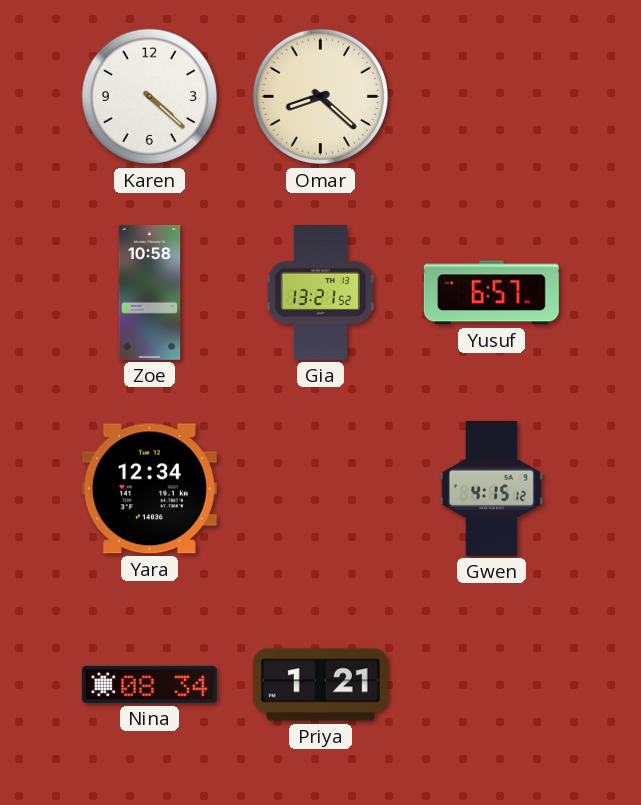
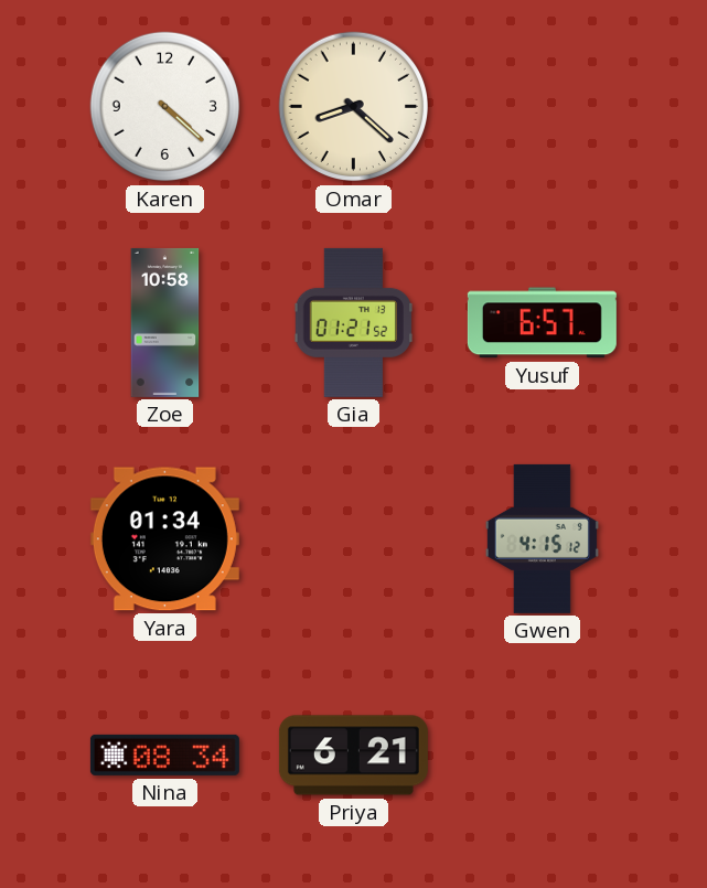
Gia: 13:21 -> 01:21
Yara: 12:34 -> 01:34
Priya: 1:21 -> 6:21
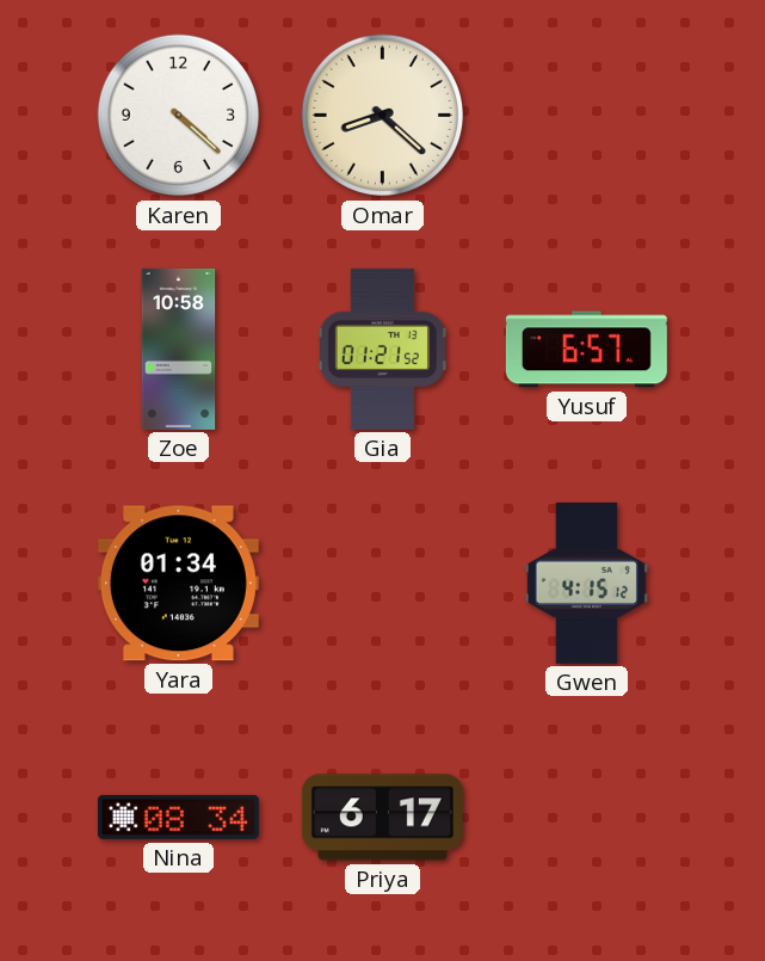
Priya: 6:21 -> 6:17
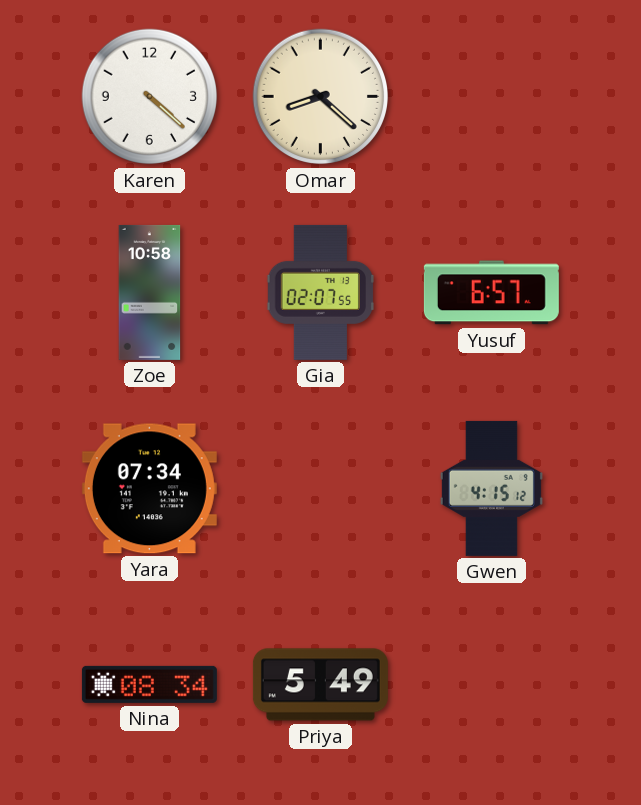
Gia: 01:21 -> 02:07
Yara: 01:34 -> 07:34
Priya: 6:17 -> 5:49
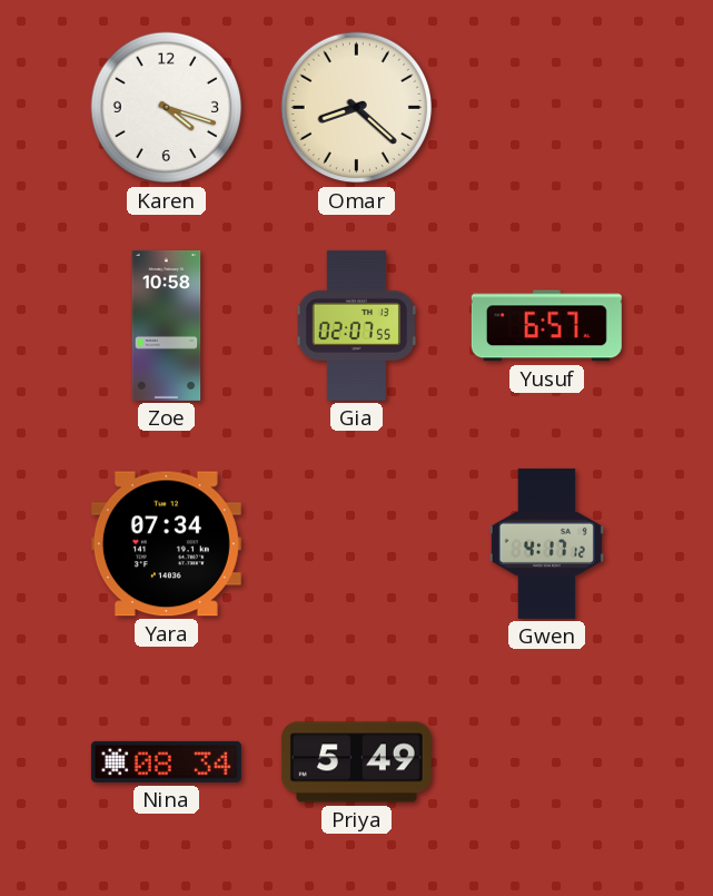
Karen: 4:22 -> 4:18
Gwen: 4:15 -> 4:17
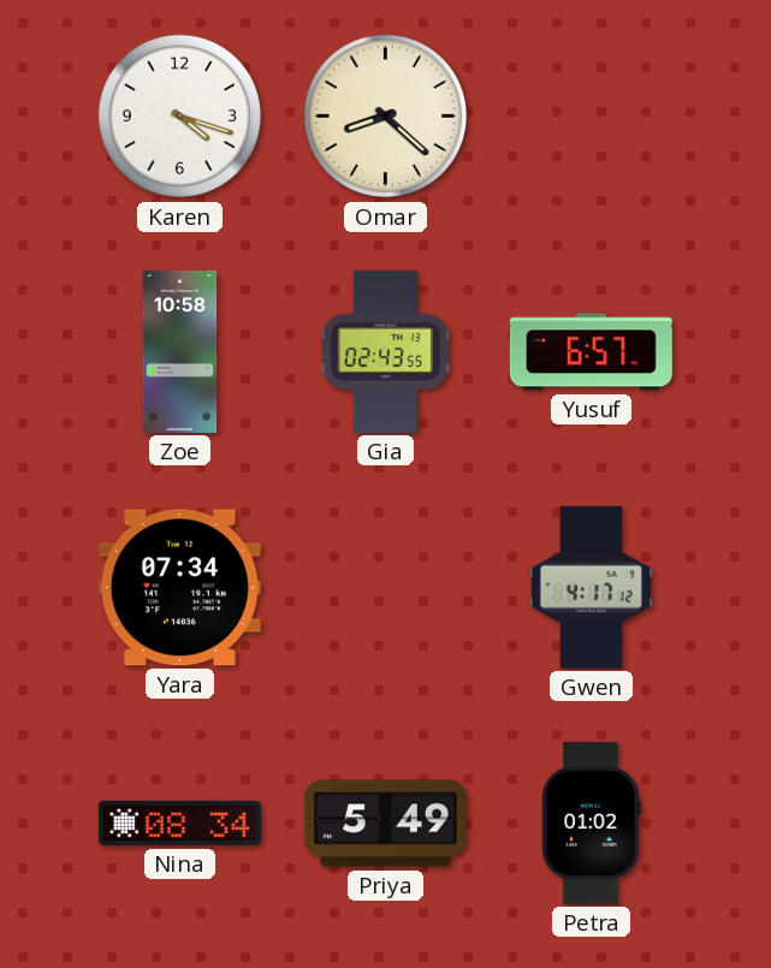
Gia: 02:07 -> 02:43
Petra: none -> 01:02
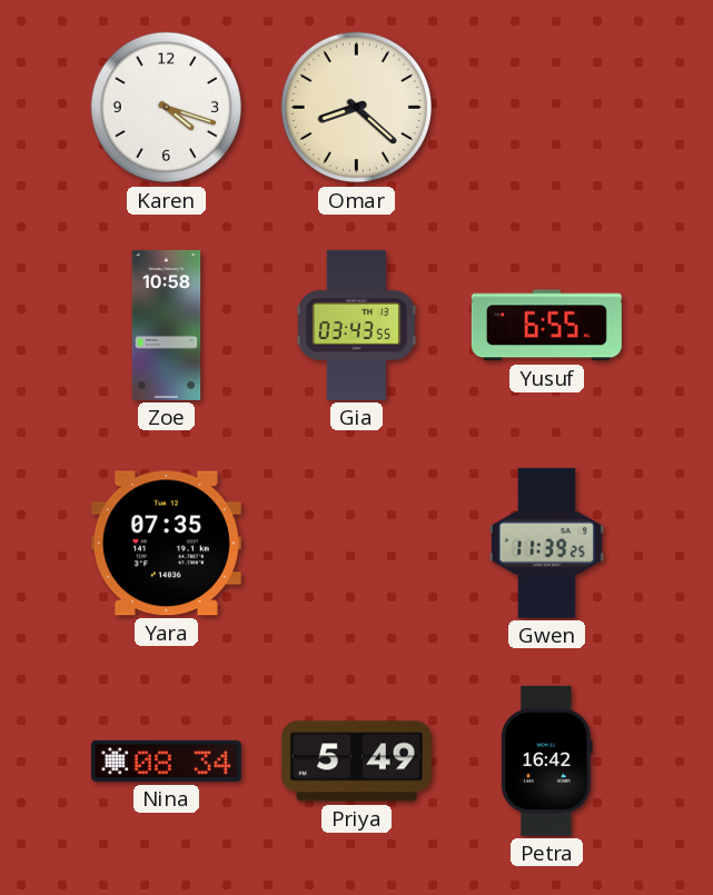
Gia: 02:43 -> 03:43
Yusuf: 6:57 -> 6:55
Yara: 07:34 -> 07:35
Gwen: 4:17 -> 11:39
Petra: 01:02 -> 16:42
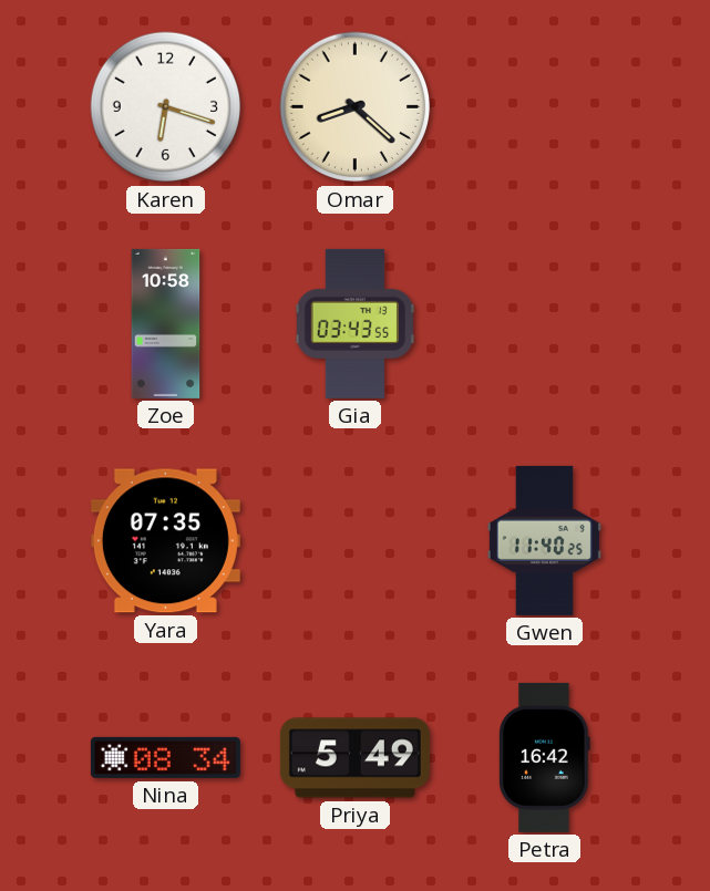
Karen: 4:18 -> 6:18
Yusuf: 6:55 -> none
Gwen: 11:39 -> 11:40
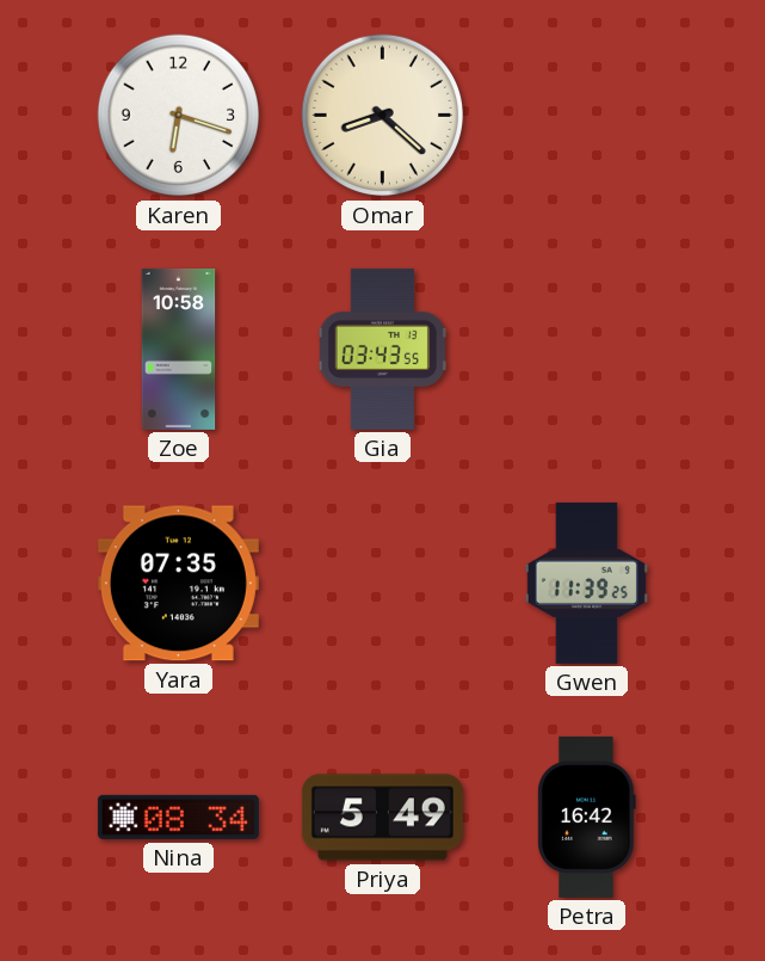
Gwen: 11:40 -> 11:39
